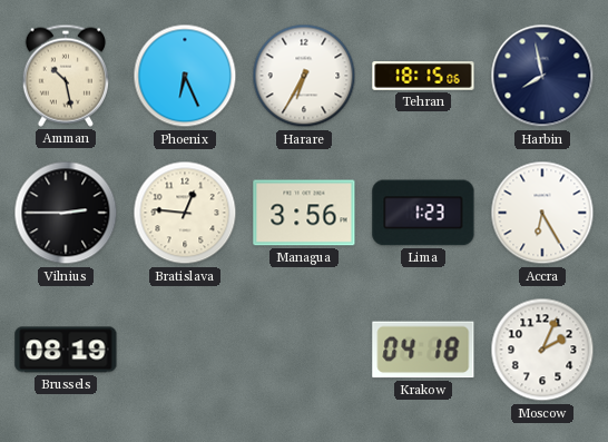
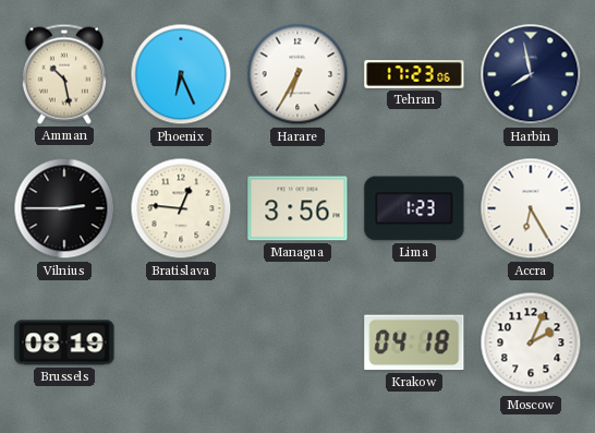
Tehran: 18:15 -> 17:23
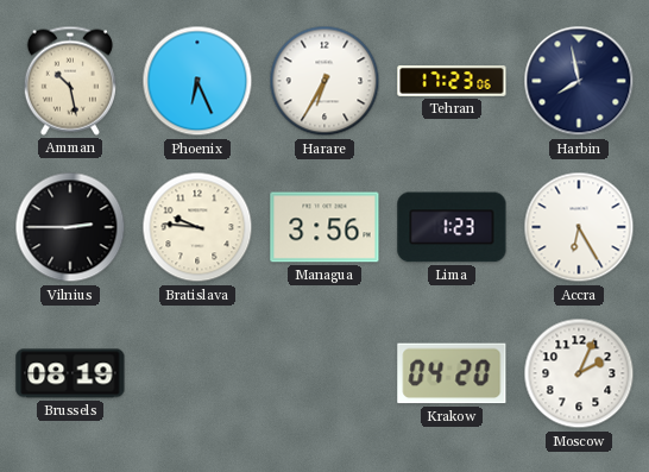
Bratislava: 12:46 -> 9:46
Krakow: 04:18 -> 04:20
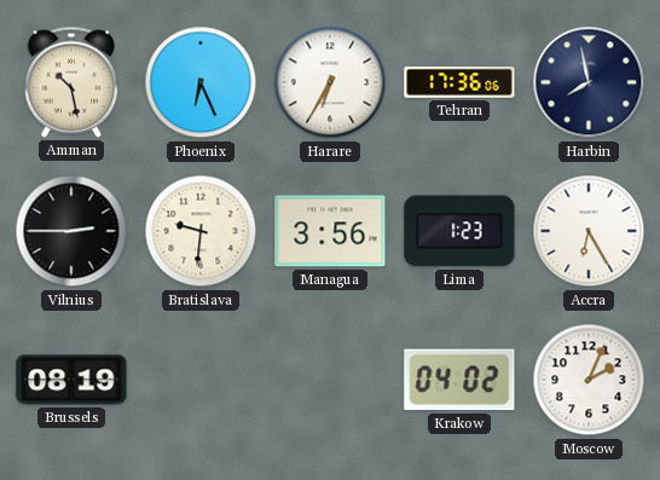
Tehran: 17:23 -> 17:36
Bratislava: 9:46 -> 9:31
Krakow: 04:20 -> 04:02
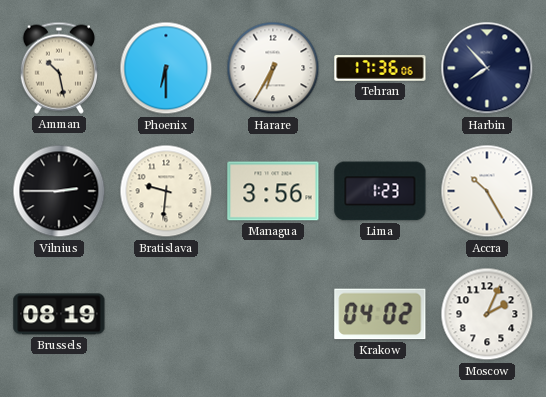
Phoenix: 6:26 -> 6:30
Harbin: 7:58 -> 7:53
Accra: 6:25 -> 10:25
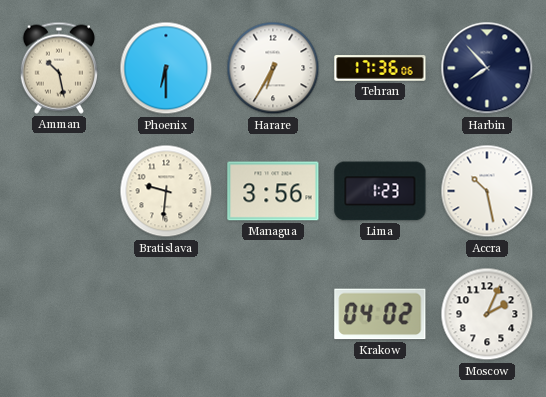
Vilnius: 2:45 -> none
Accra: 10:25 -> 10:28
Brussels: 08:19 -> none
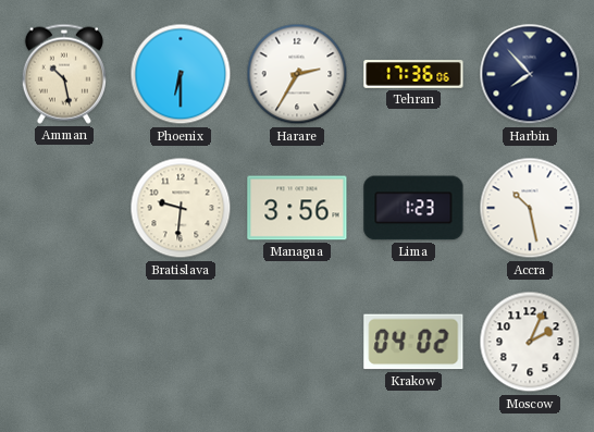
Harare: 6:35 -> 2:35
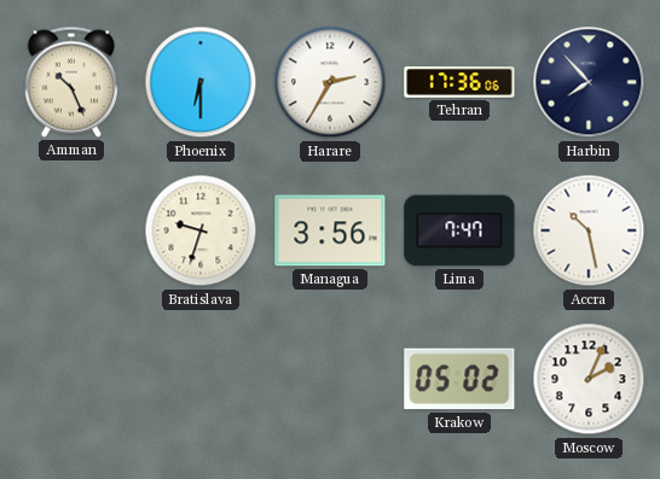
Amman: 10:28 -> 10:26
Bratislava: 9:31 -> 9:33
Lima: 1:23 -> 7:47
Krakow: 04:02 -> 05:02
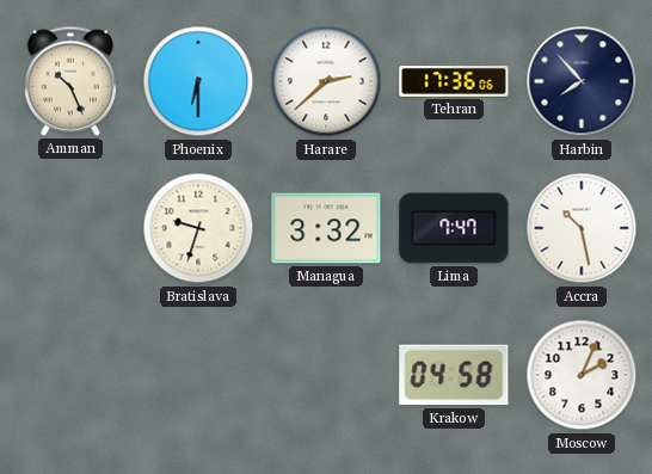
Harare: 2:35 -> 2:38
Managua: 3:56 -> 3:32
Krakow: 05:02 -> 04:58
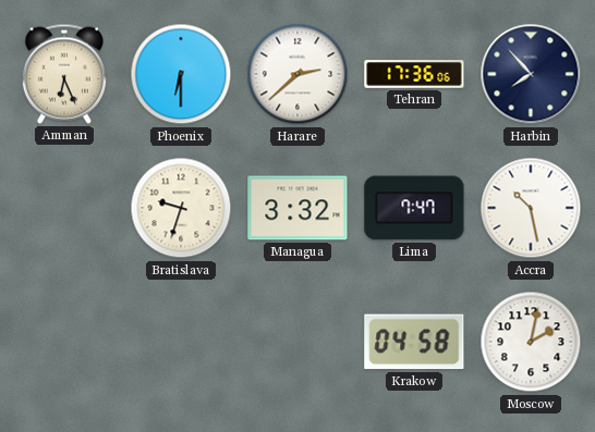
Amman: 10:26 -> 6:26
Moscow: 2:04 -> 2:02
